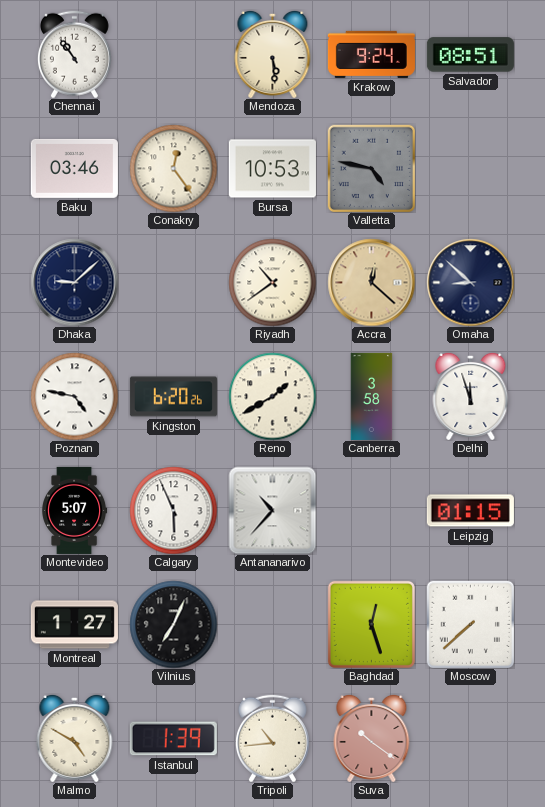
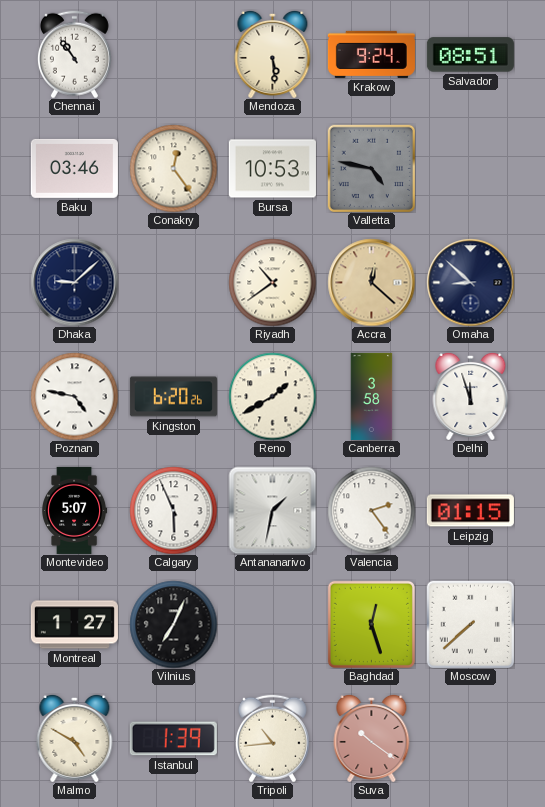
Antananarivo: 10:37 -> 1:32
Valencia: none -> 2:24
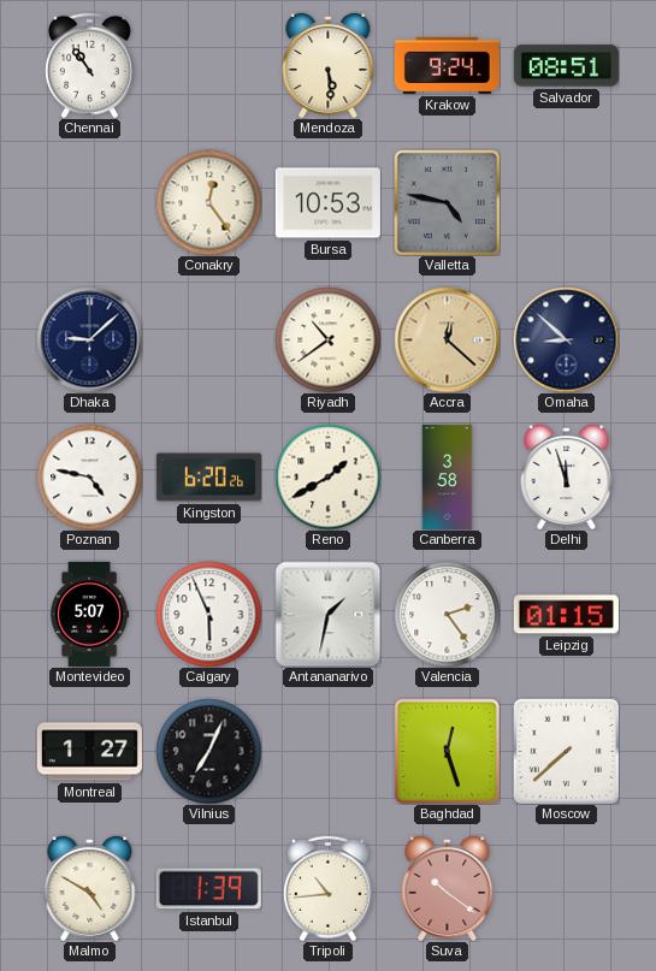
Baku: 03:46 -> none
